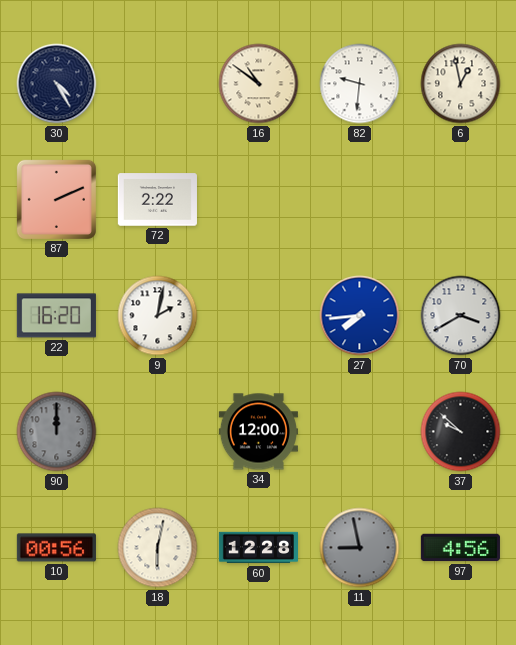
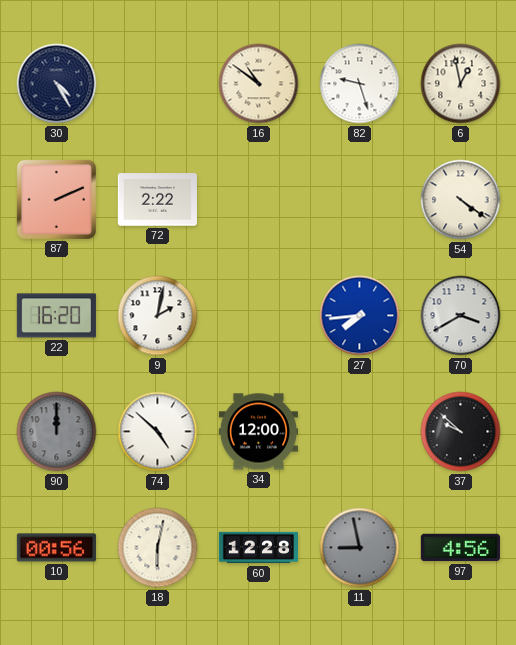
82: 9:31 -> 9:27
54: none -> 4:21
74: none -> 4:52
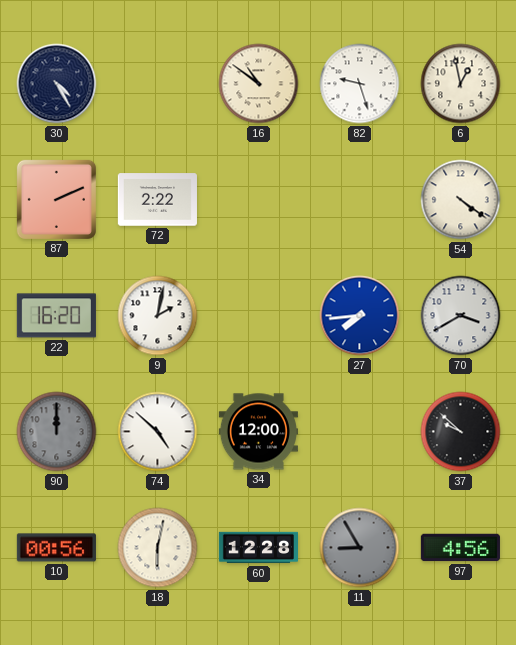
11: 8:58 -> 8:55
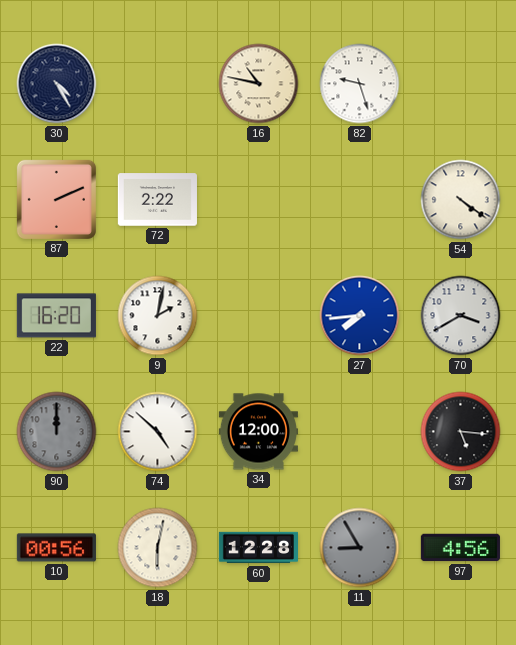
16: 10:51 -> 10:47
6: 12:58 -> none
37: 9:52 -> 5:16
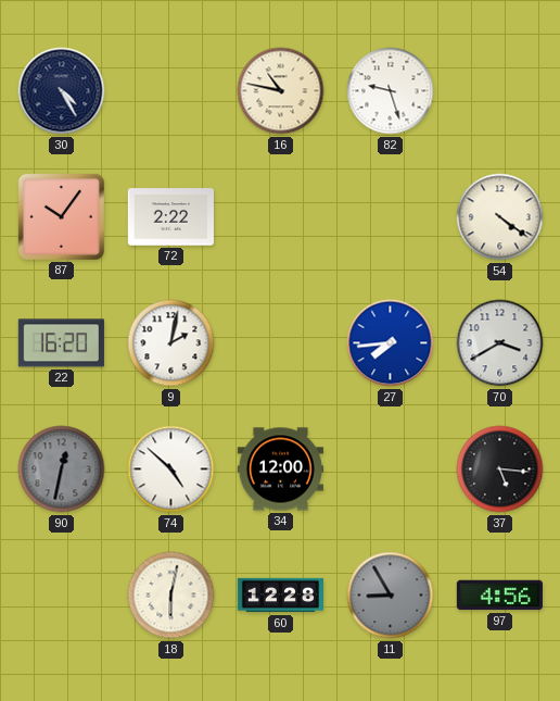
87: 2:11 -> 10:06
90: 12:00 -> 12:32
10: 00:56 -> none
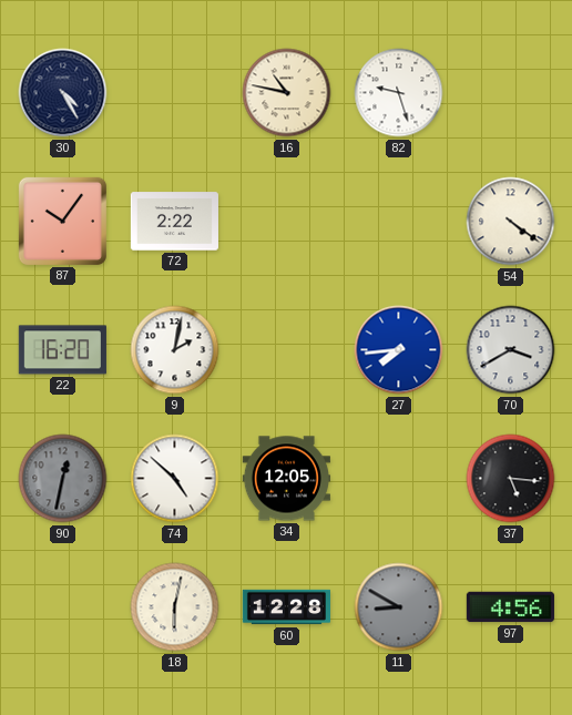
34: 12:00 -> 12:05
11: 8:55 -> 8:50
